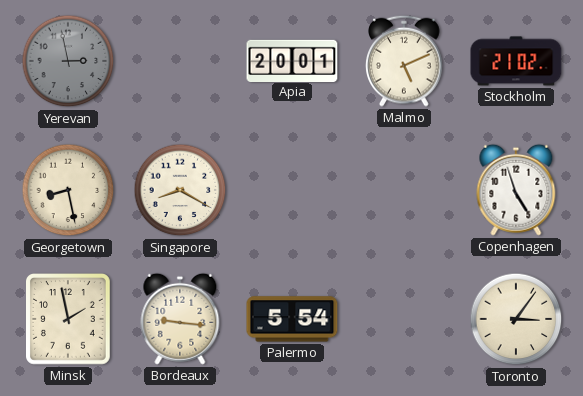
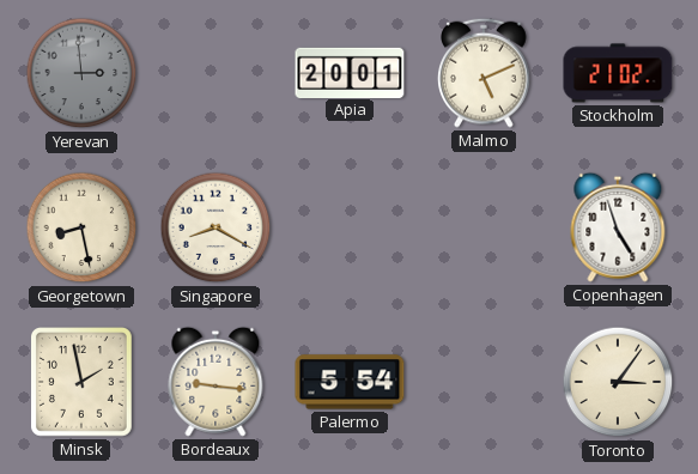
Yerevan: 2:58 -> 2:59
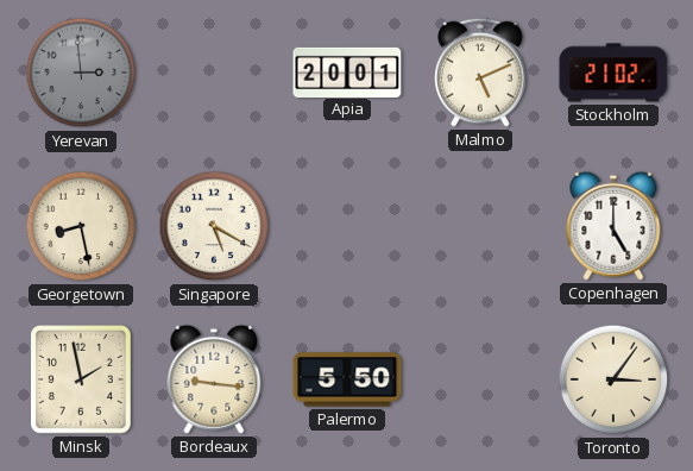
Singapore: 8:20 -> 5:20
Copenhagen: 4:57 -> 5:00
Palermo: 5:54 -> 5:50
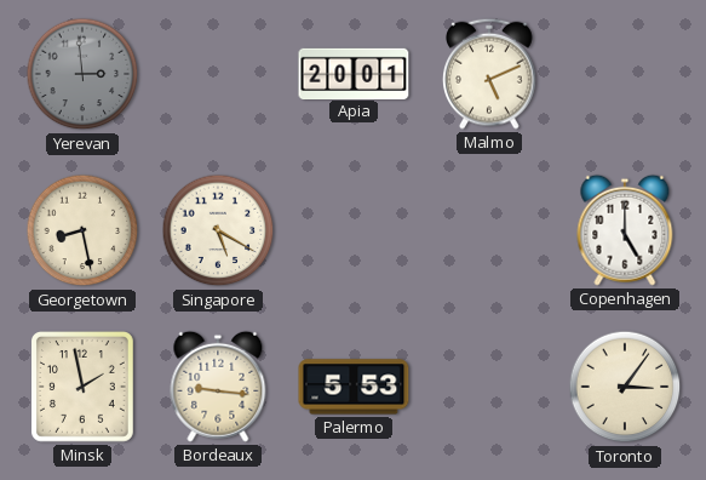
Stockholm: 21:02 -> none
Palermo: 5:50 -> 5:53
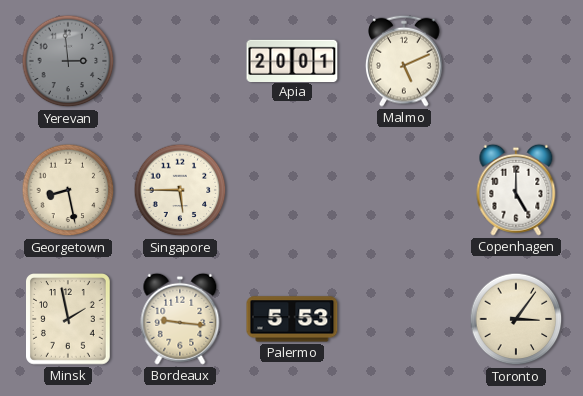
Singapore: 5:20 -> 5:45
